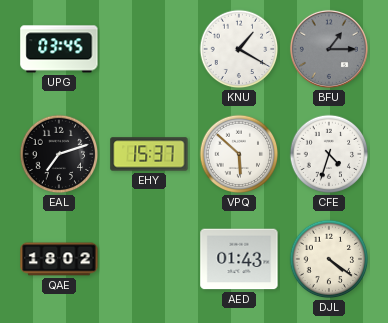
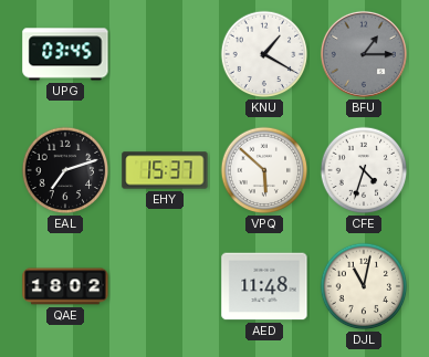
AED: 01:43 -> 11:48
DJL: 4:21 -> 11:02
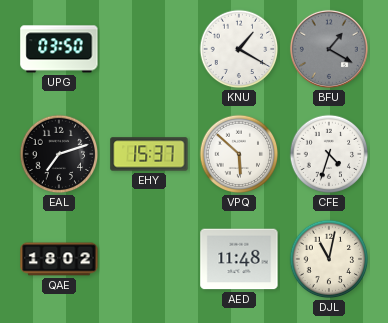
UPG: 03:45 -> 03:50
BFU: 1:15 -> 1:20
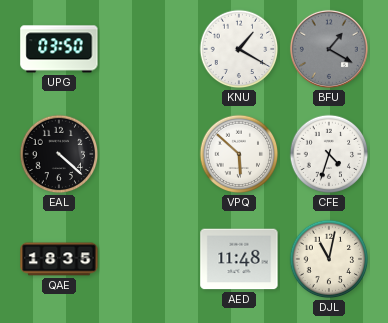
EAL: 7:12 -> 4:22
EHY: 15:37 -> none
QAE: 18:02 -> 18:35
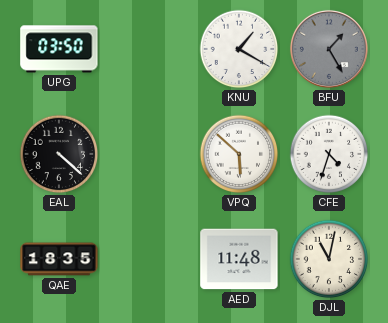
BFU: 1:20 -> 1:25
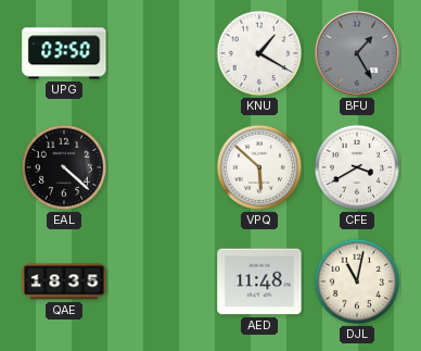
CFE: 4:33 -> 3:40
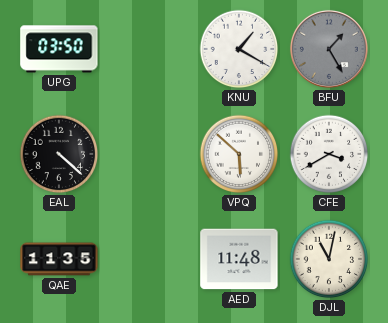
QAE: 18:35 -> 11:35
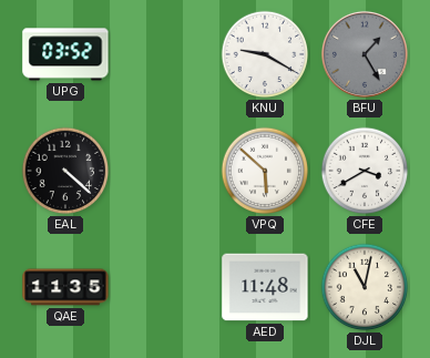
UPG: 03:50 -> 03:52
KNU: 1:20 -> 9:20
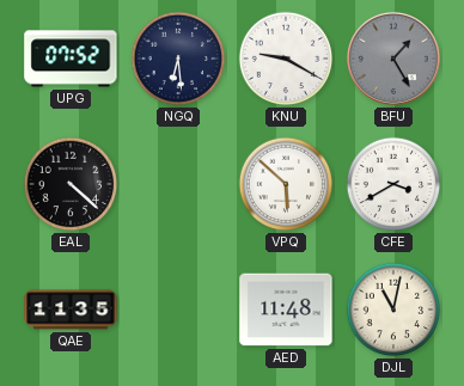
UPG: 03:52 -> 07:52
NGQ: none -> 6:29
